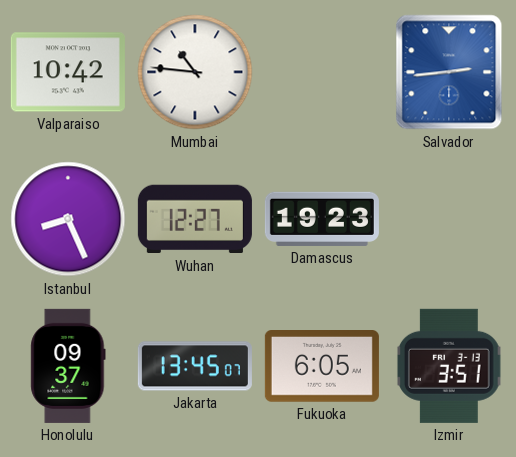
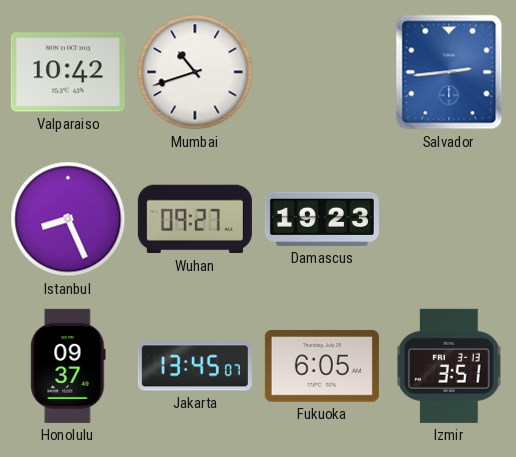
Mumbai: 10:46 -> 10:42
Wuhan: 12:27 -> 09:27
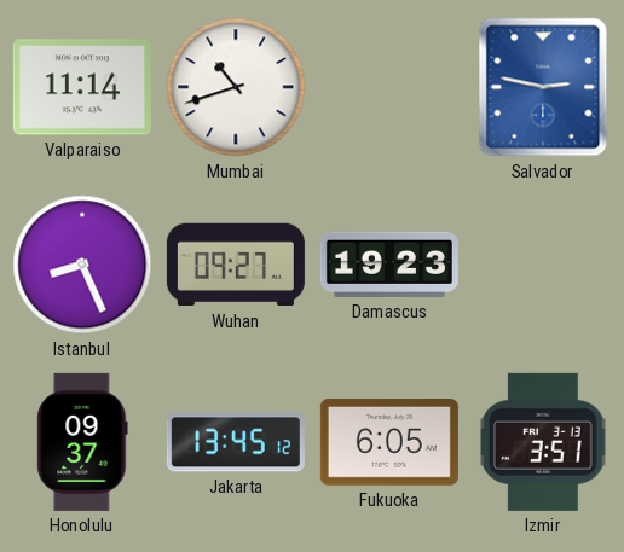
Valparaiso: 10:42 -> 11:14
Salvador: 2:44 -> 2:47
Jakarta: 13:45:07 -> 13:45:12
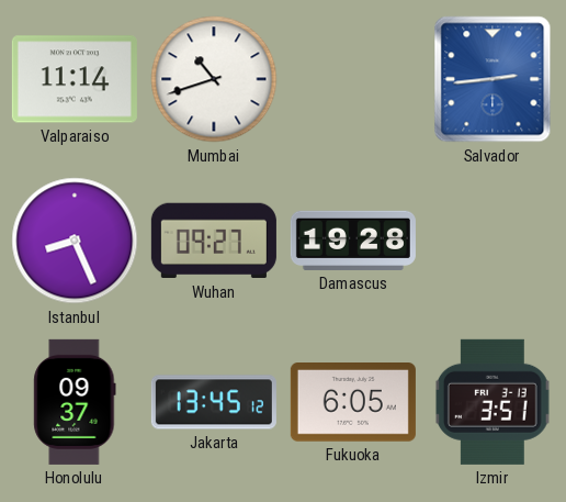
Salvador: 2:47 -> 2:44
Damascus: 19:23 -> 19:28
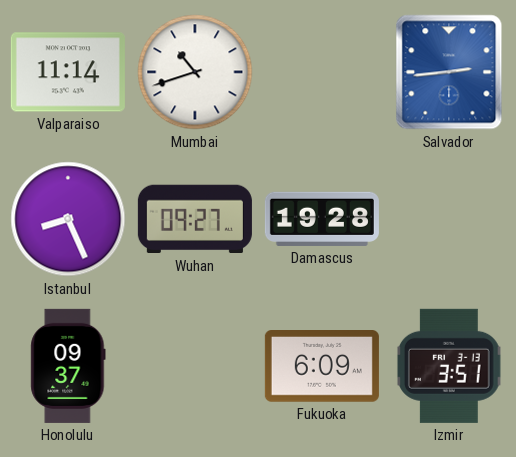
Jakarta: 13:45 -> none
Fukuoka: 6:05 -> 6:09
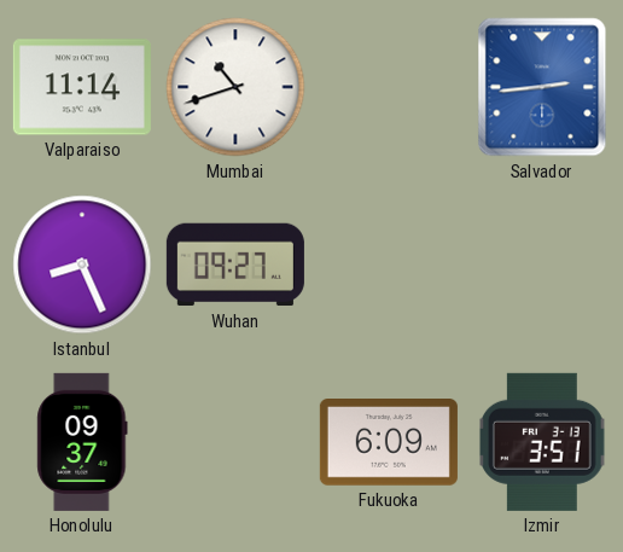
Damascus: 19:28 -> none
